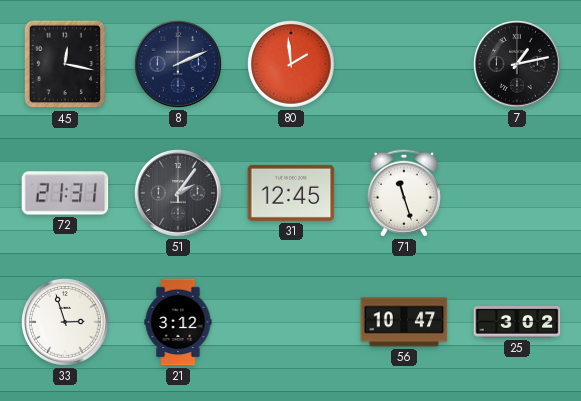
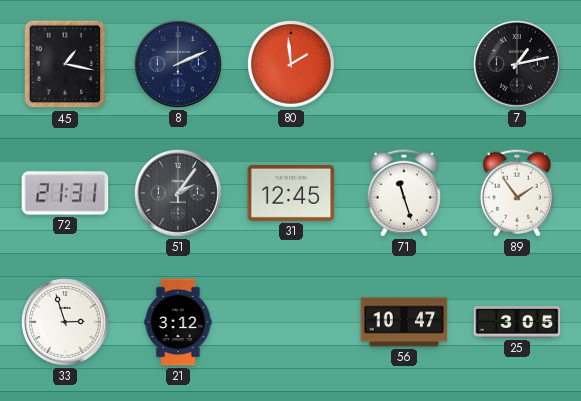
45: 12:17 -> 1:17
89: none -> 1:54
25: 3:02 -> 3:05
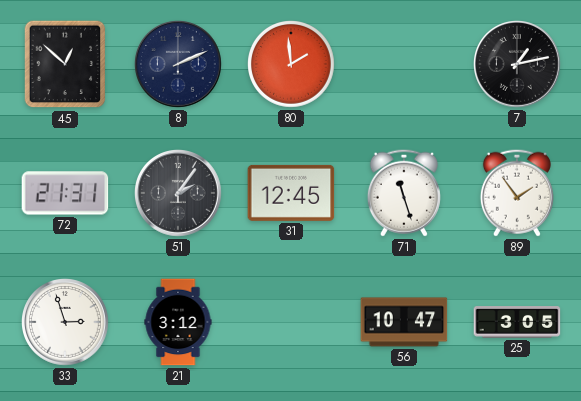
45: 1:17 -> 12:52
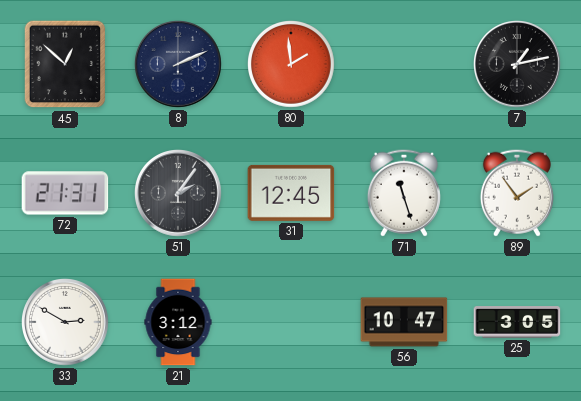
33: 2:57 -> 2:50
